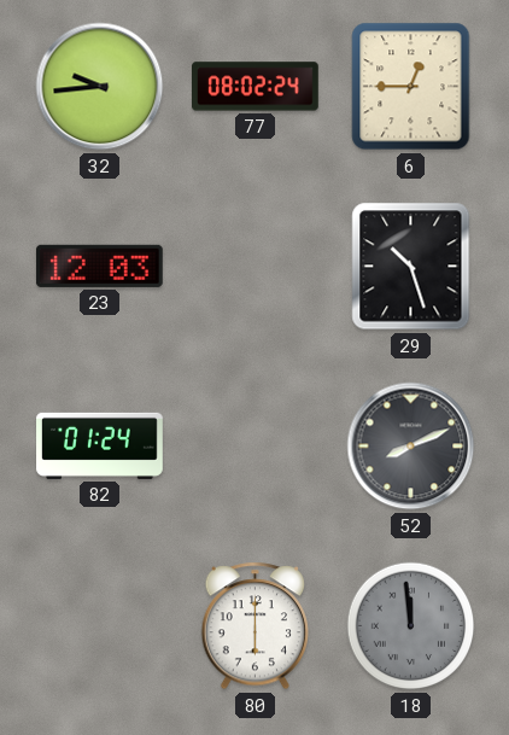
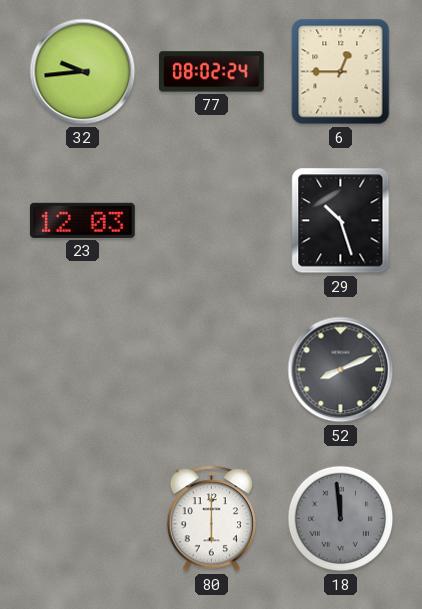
82: 01:24 -> none
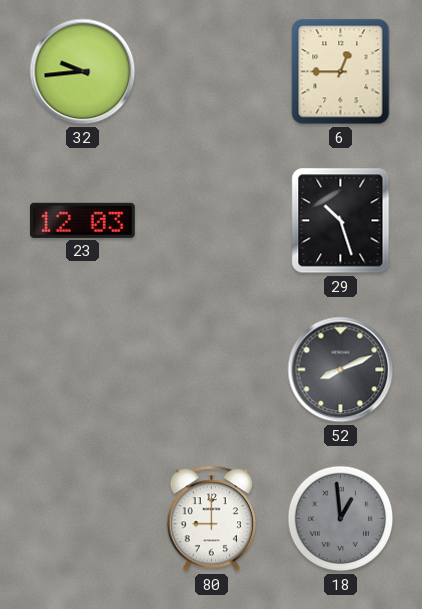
77: 08:02 -> none
80: 6:00 -> 9:00
18: 11:59 -> 12:59
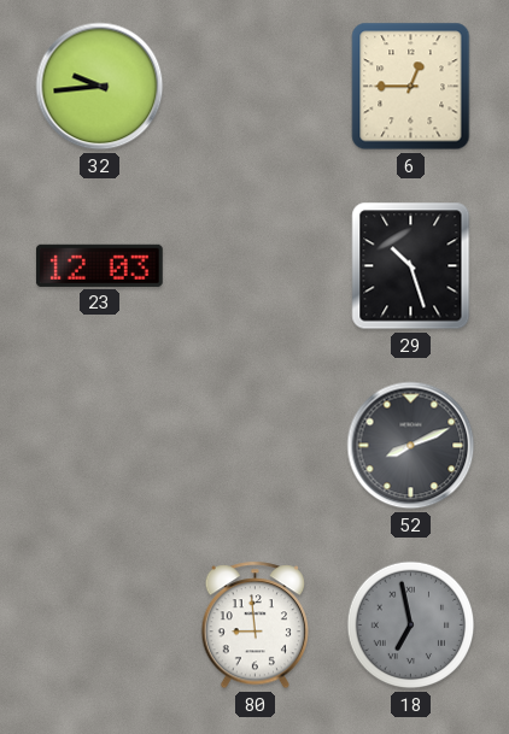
80: 9:00 -> 8:59
18: 12:59 -> 6:58
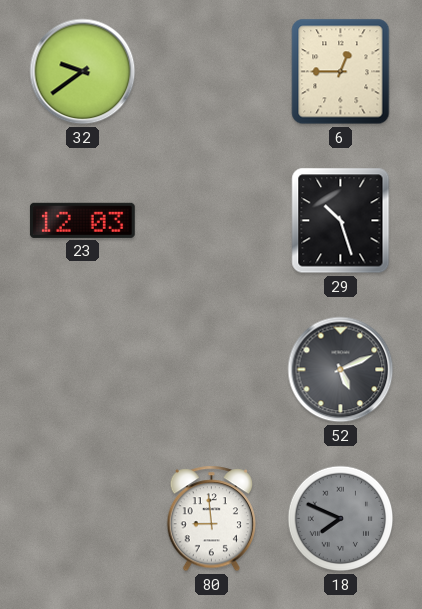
32: 9:44 -> 9:39
52: 8:11 -> 5:11
18: 6:58 -> 7:49
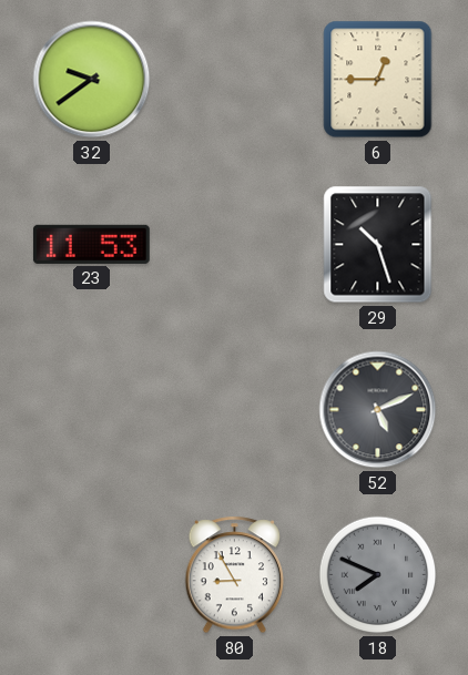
23: 12:03 -> 11:53
80: 8:59 -> 8:55
